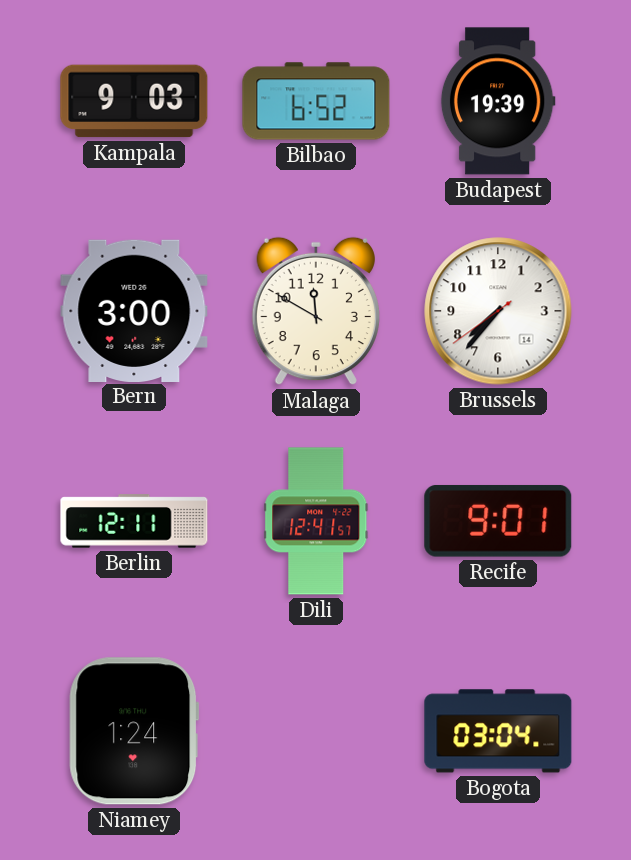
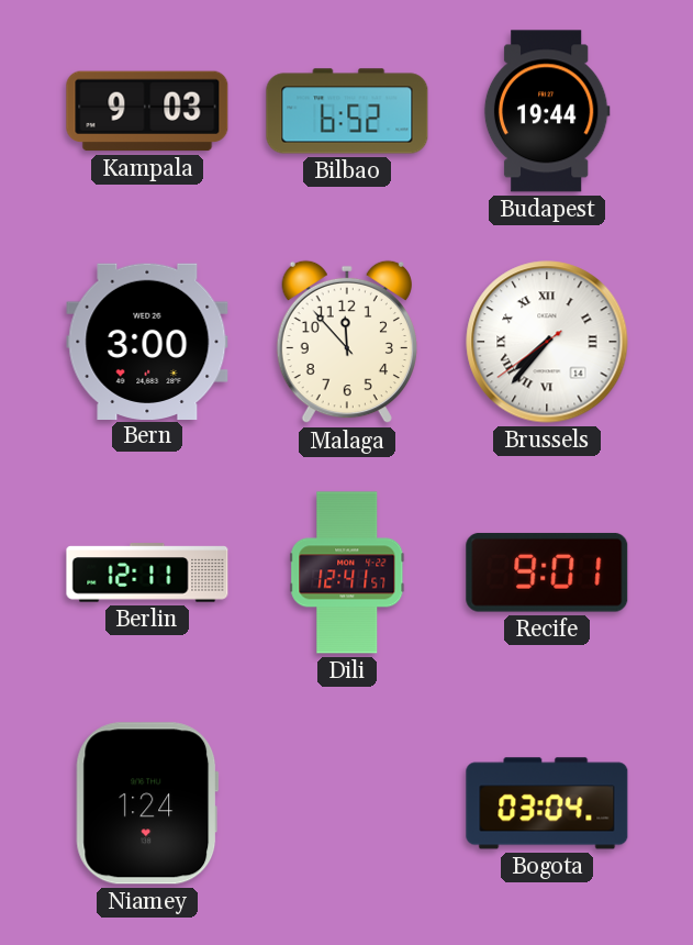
Budapest: 19:39 -> 19:44
Malaga: 11:50 -> 11:53
Brussels numerals: Arabic -> Roman
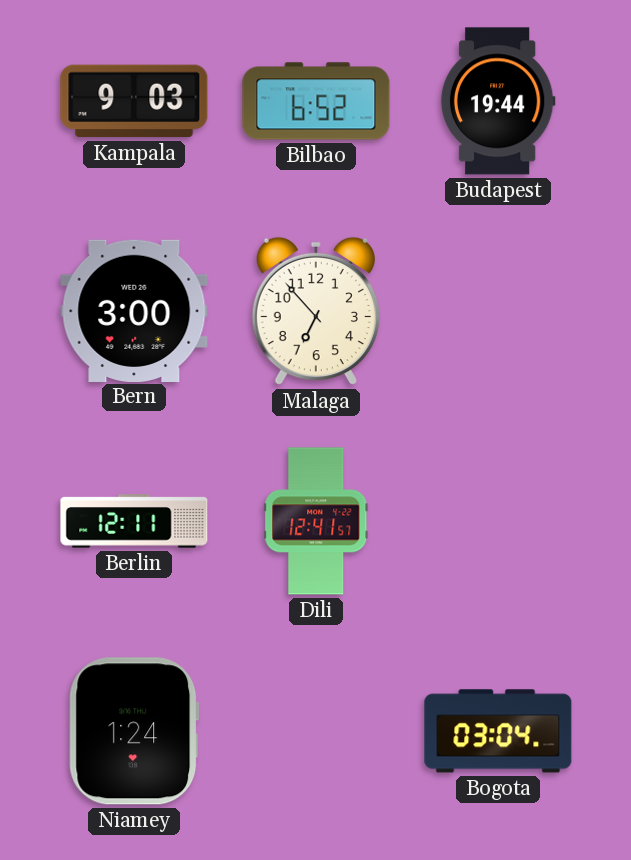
Malaga: 11:53 -> 6:53
Brussels: 7:36 -> none
Recife: 9:01 -> none
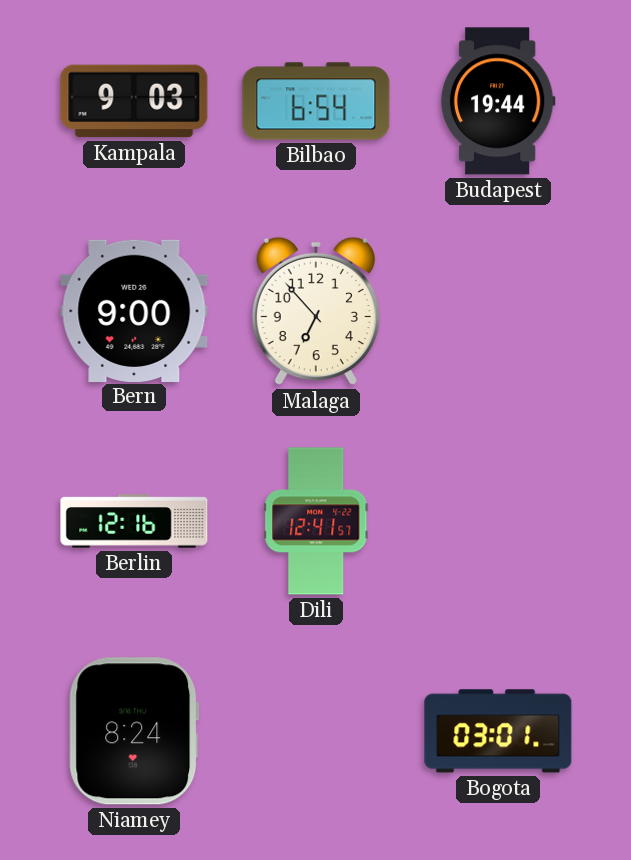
Bilbao: 6:52 -> 6:54
Bern: 3:00 -> 9:00
Berlin: 12:11 -> 12:16
Niamey: 1:24 -> 8:24
Bogota: 03:04 -> 03:01
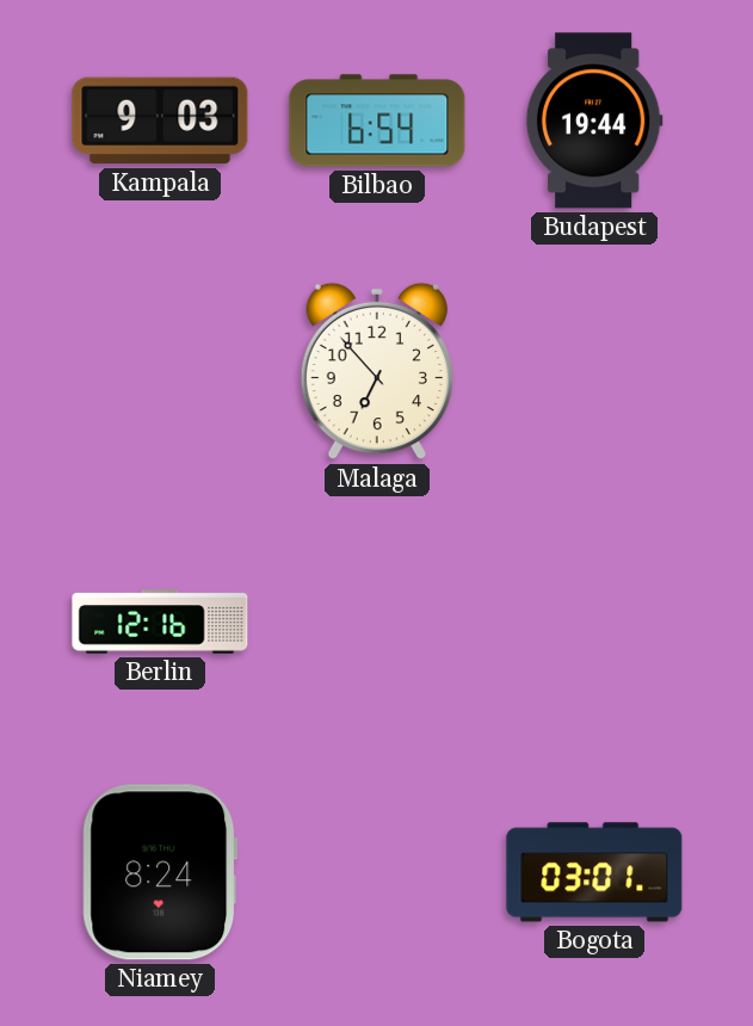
Bern: 9:00 -> none
Dili: 12:41 -> none
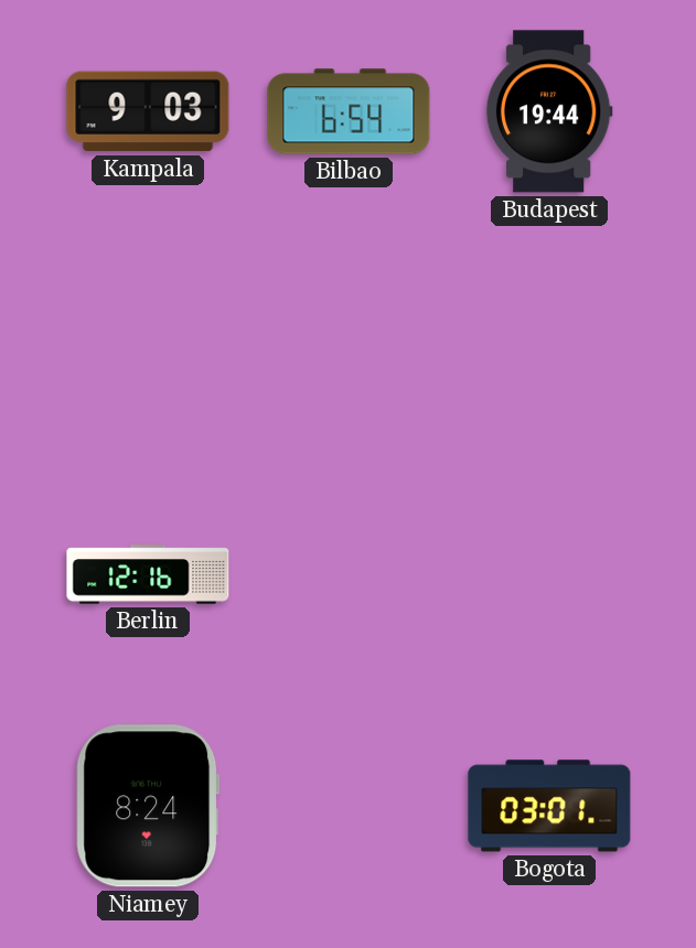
Malaga: 6:53 -> none
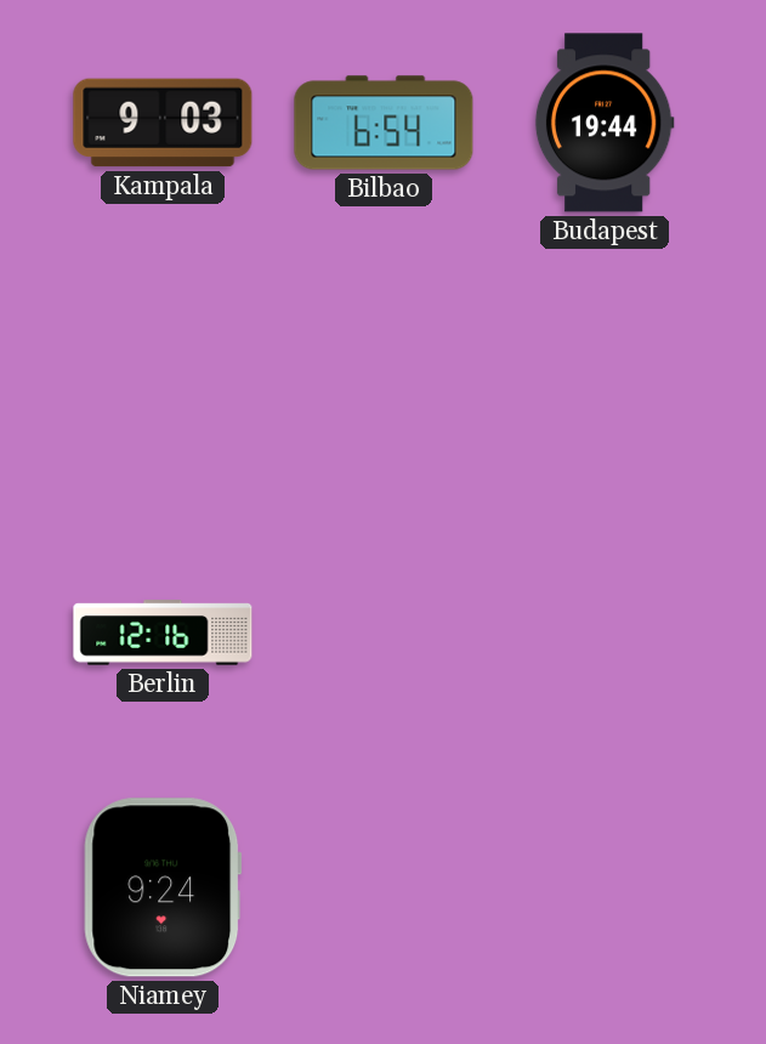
Niamey: 8:24 -> 9:24
Bogota: 03:01 -> none
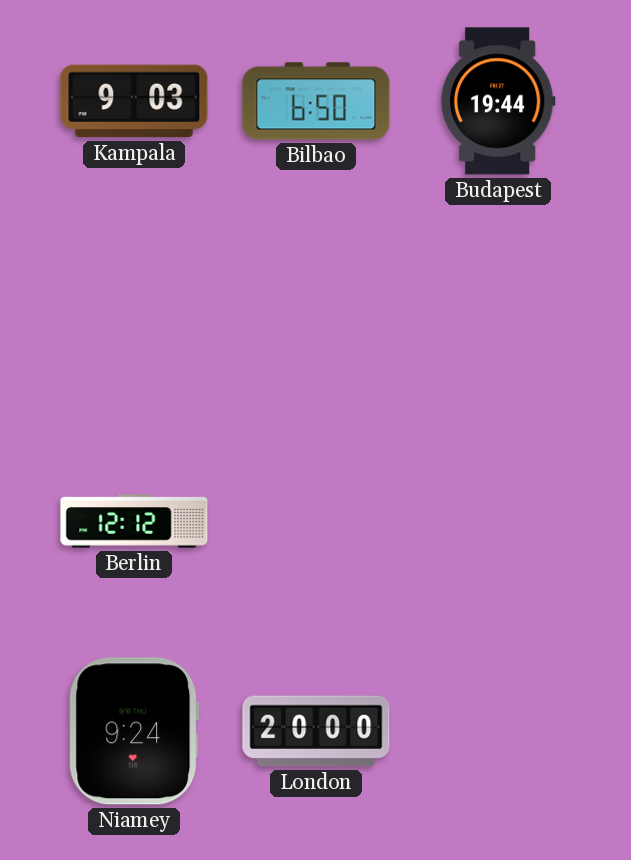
Bilbao: 6:54 -> 6:50
Berlin: 12:16 -> 12:12
London: none -> 20:00
